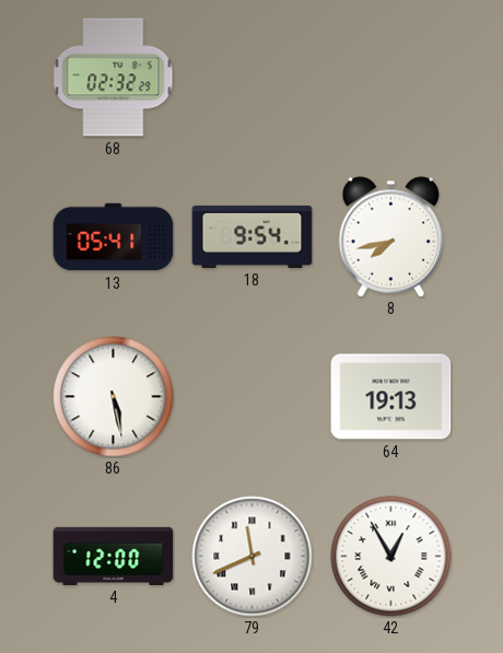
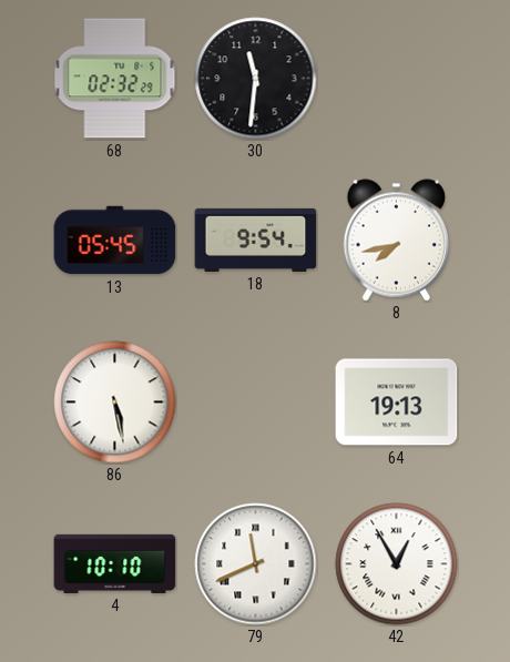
30: none -> 11:31
13: 05:41 -> 05:45
4: 12:00 -> 10:10
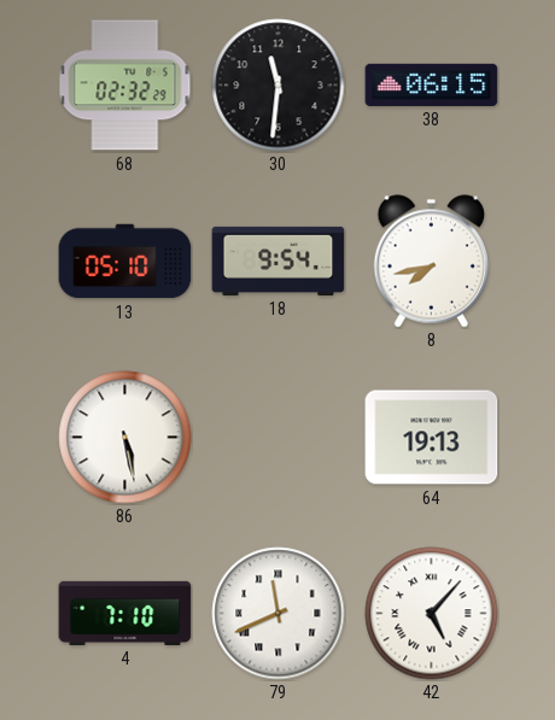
38: none -> 06:15
13: 05:45 -> 05:10
4: 10:10 -> 7:10
42: 12:55 -> 5:07
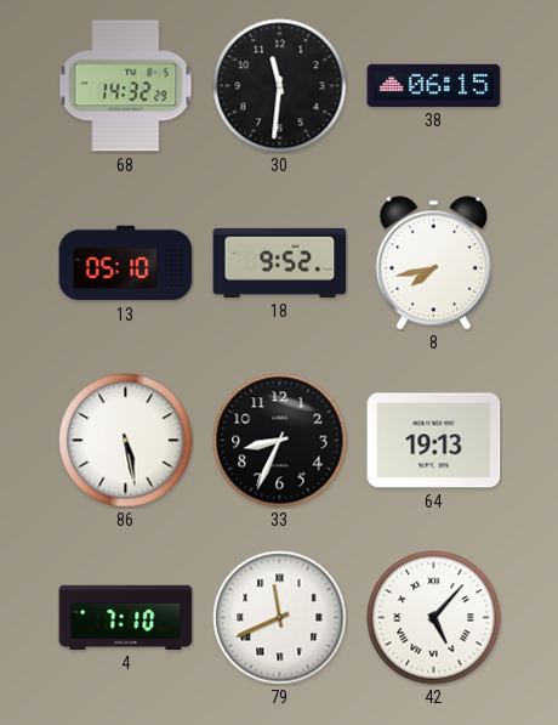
68: 02:32 -> 14:32
18: 9:54 -> 9:52
33: none -> 8:34
